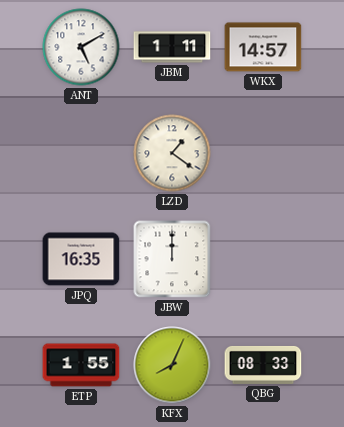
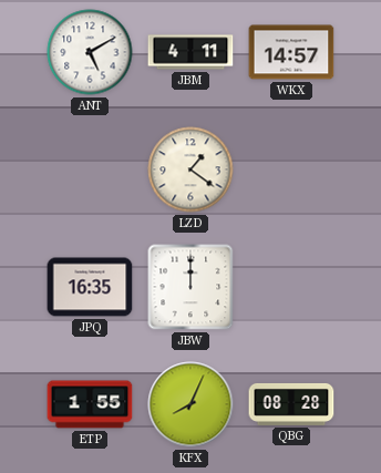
JBM: 1:11 -> 4:11
QBG: 08:33 -> 08:28
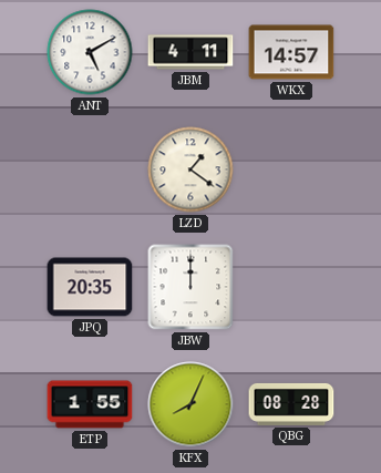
JPQ: 16:35 -> 20:35
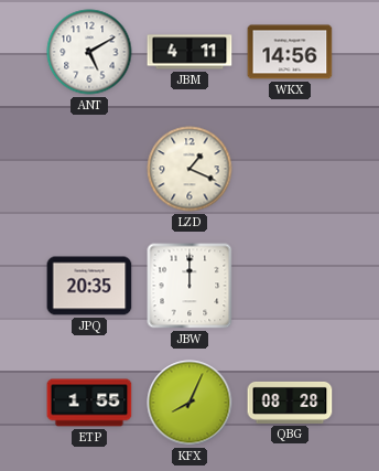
WKX: 14:57 -> 14:56
LZD: 1:21 -> 1:19
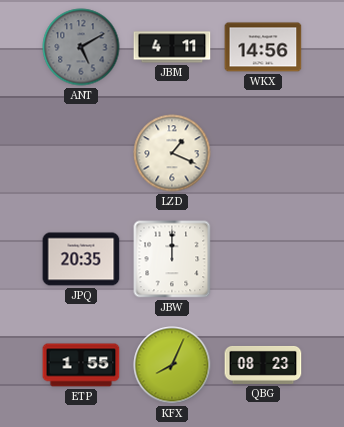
ANT dial: white -> grey
QBG: 08:28 -> 08:23
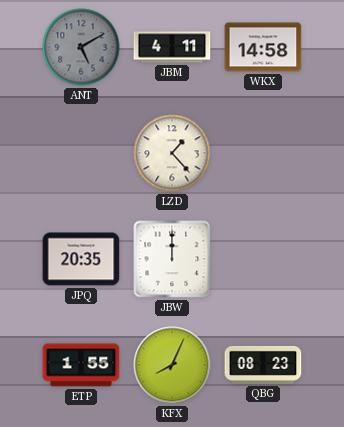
WKX: 14:56 -> 14:58
LZD: 1:19 -> 1:23
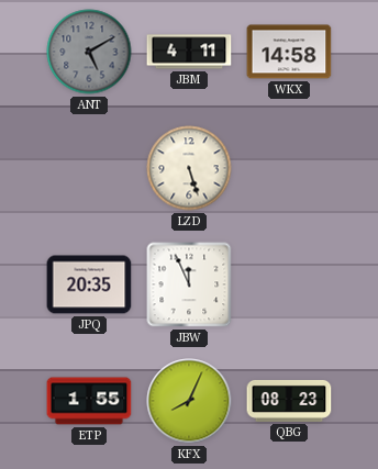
LZD: 1:23 -> 5:27
JBW: 12:00 -> 11:56
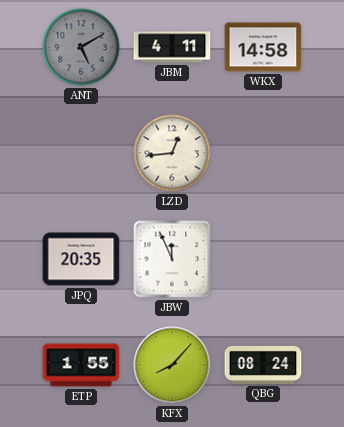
LZD: 5:27 -> 12:44
KFX: 8:04 -> 8:07
QBG: 08:23 -> 08:24
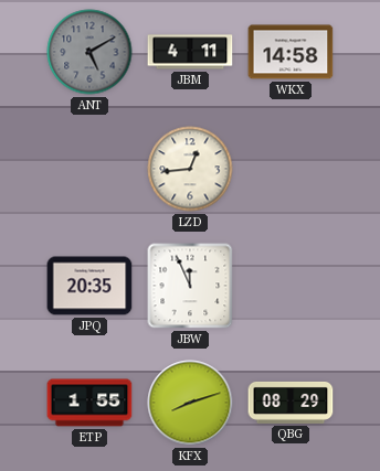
KFX: 8:07 -> 8:12
QBG: 08:24 -> 08:29
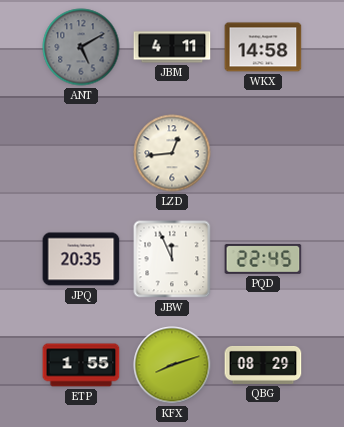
PQD: none -> 22:45
